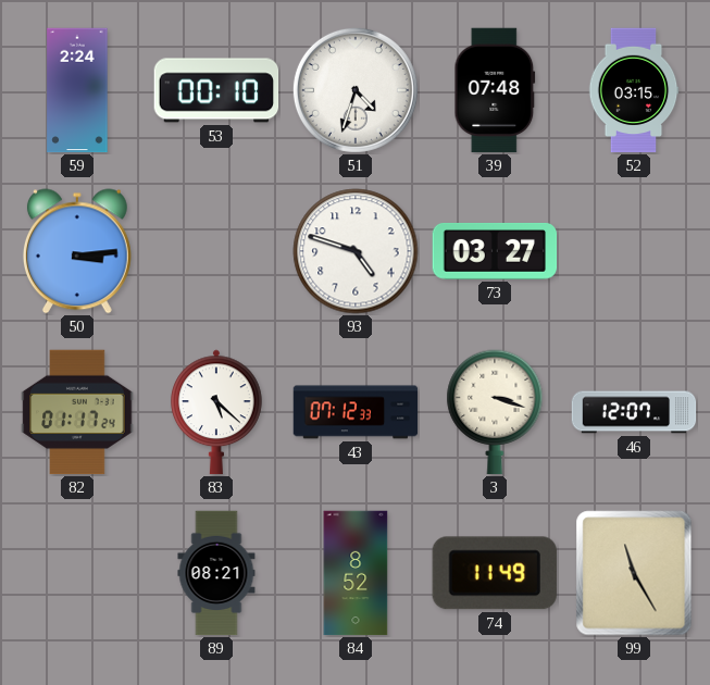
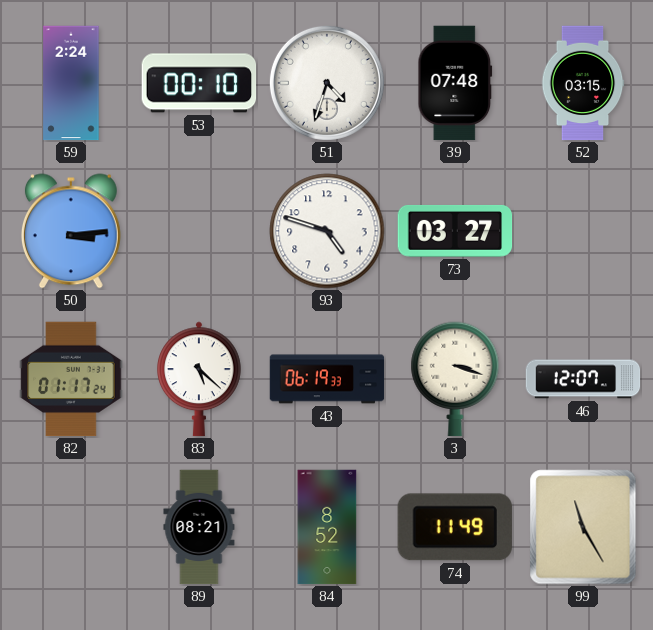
43: 07:12 -> 06:19
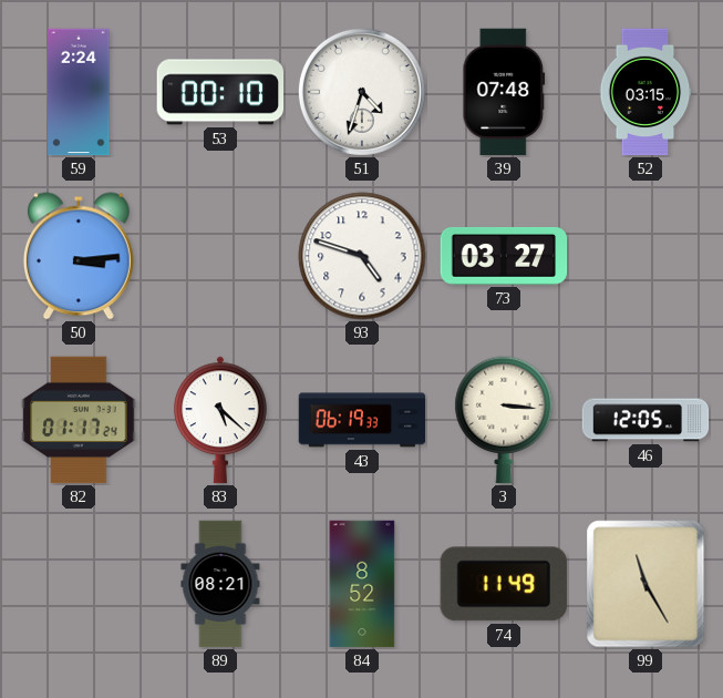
3: 3:18 -> 3:16
46: 12:07 -> 12:05
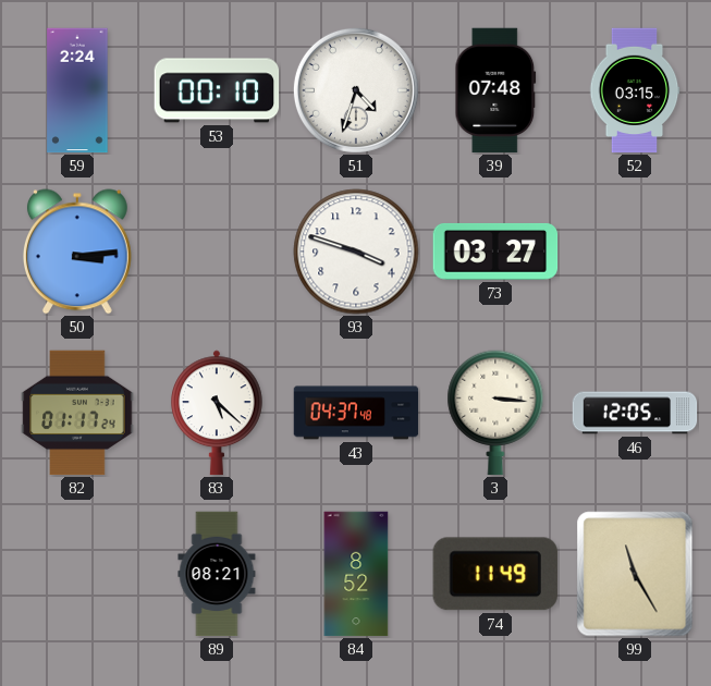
93: 4:48 -> 3:48
43: 06:19 -> 04:37
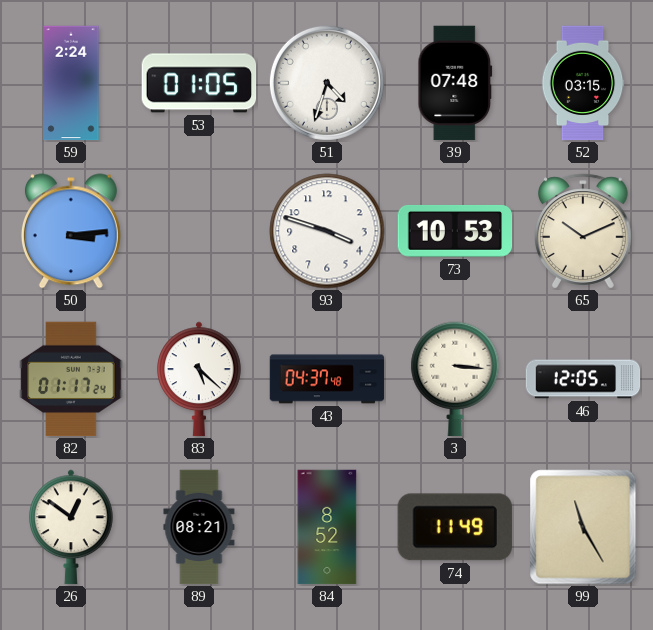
53: 00:10 -> 01:05
73: 03:27 -> 10:53
65: none -> 10:11
26: none -> 12:51
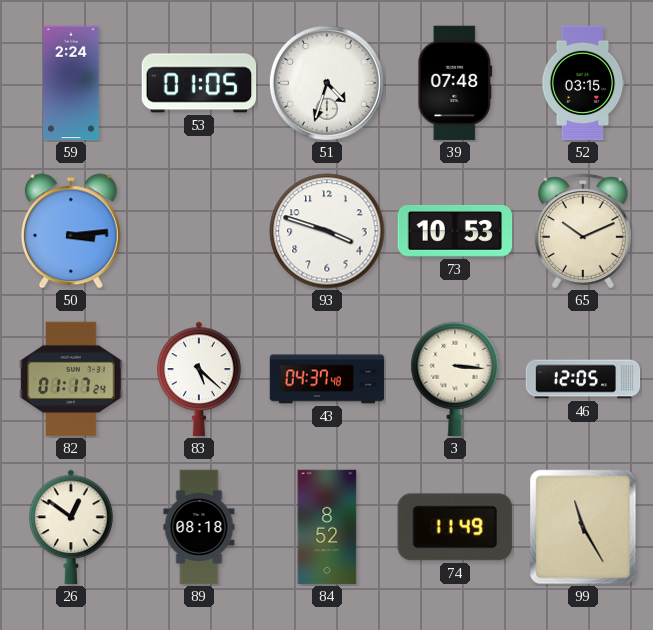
89: 08:21 -> 08:18
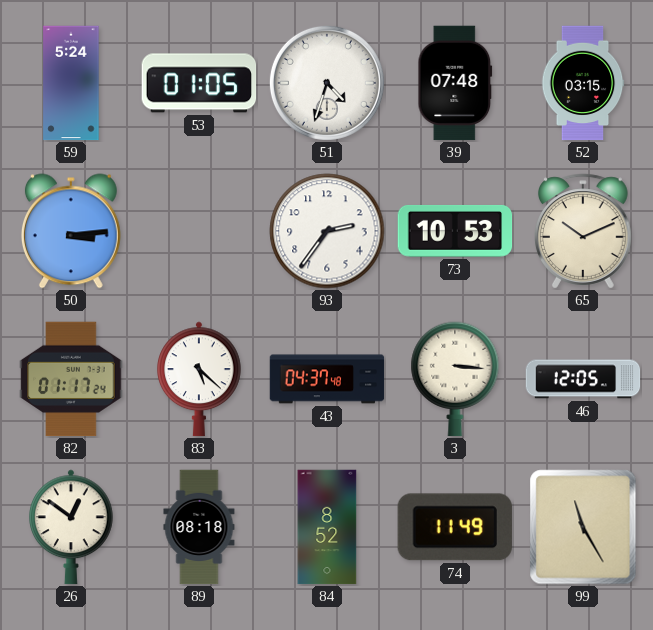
59: 2:24 -> 5:24
93: 3:48 -> 2:36
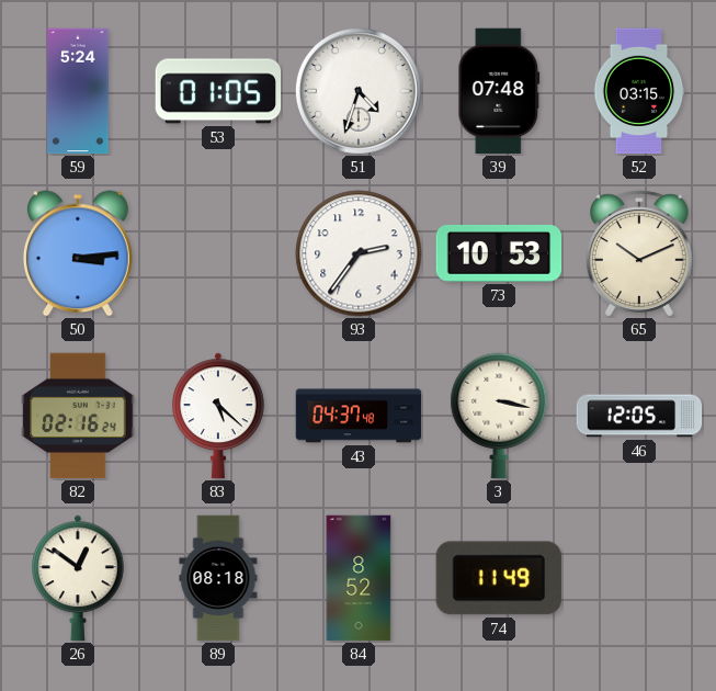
82: 01:17 -> 02:16
3: 3:16 -> 3:17
99: 11:25 -> none
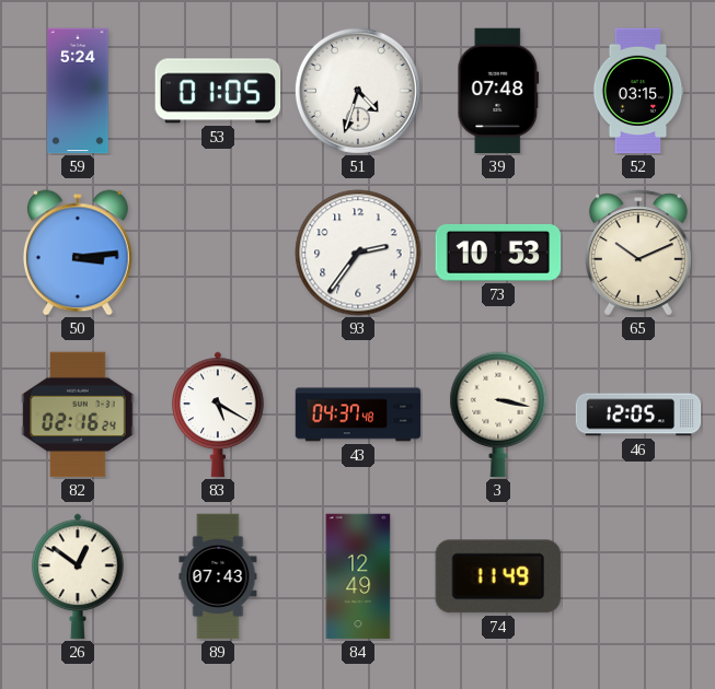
83: 5:22 -> 5:20
89: 08:18 -> 07:43
84: 8:52 -> 12:49
